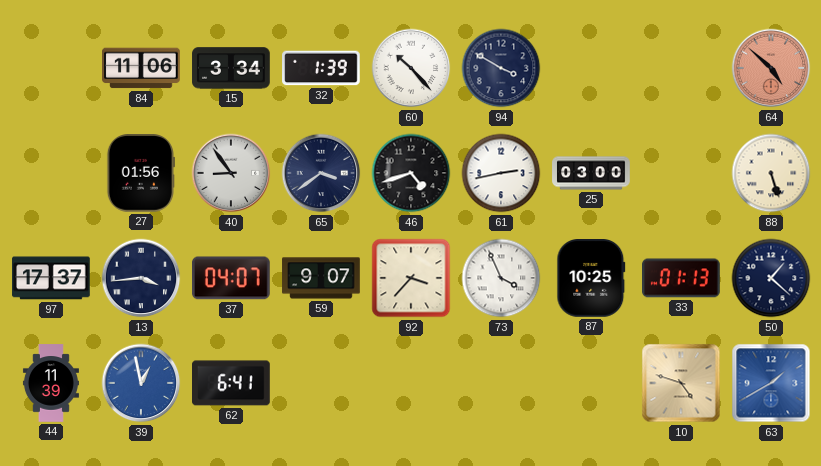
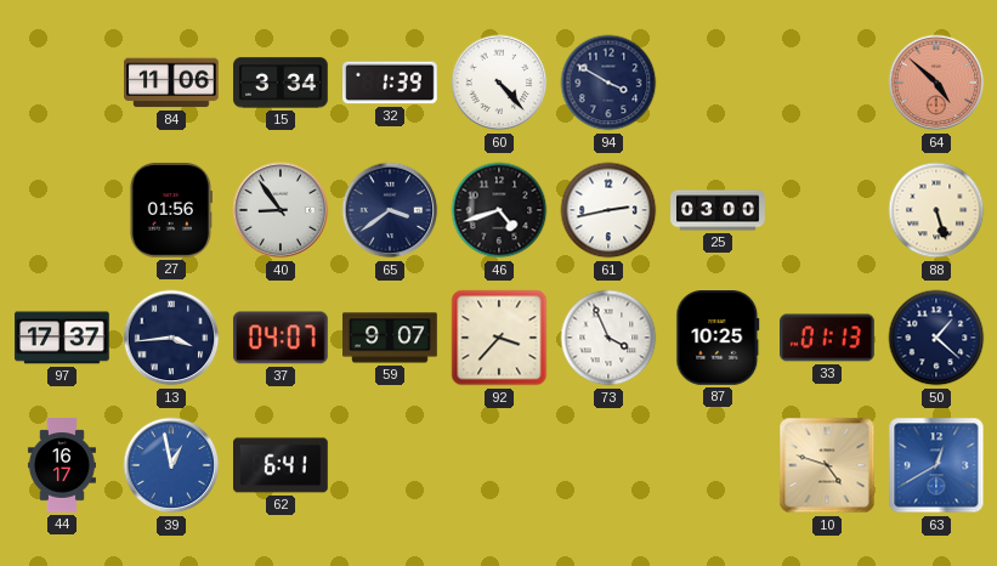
60: 10:23 -> 4:23
44: 11:39 -> 16:17
63: 1:40 -> 12:40
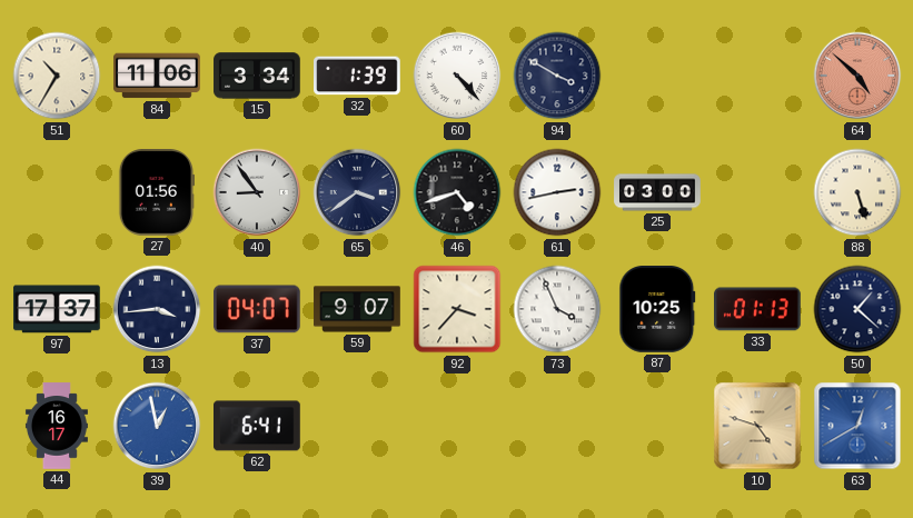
51: none -> 10:35
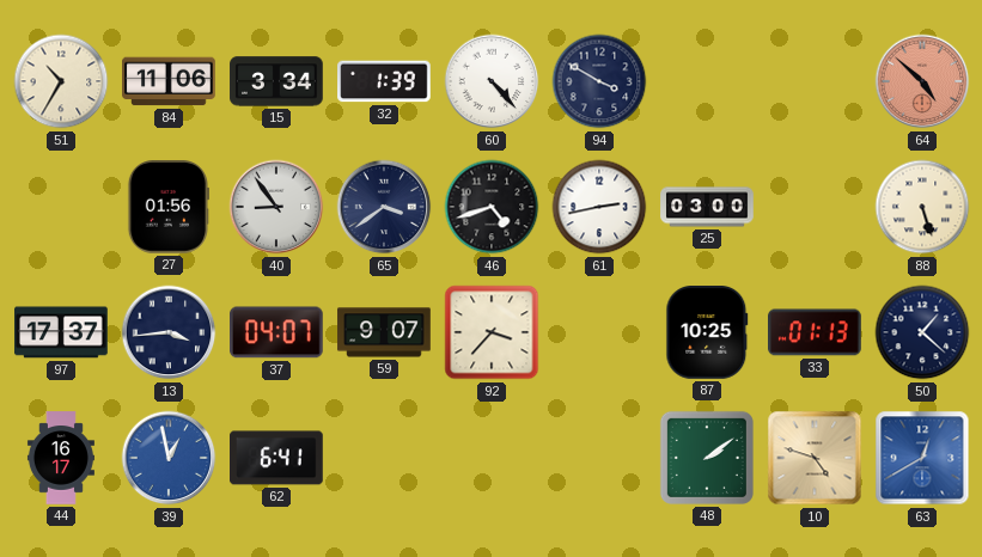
73: 3:56 -> none
48: none -> 2:09
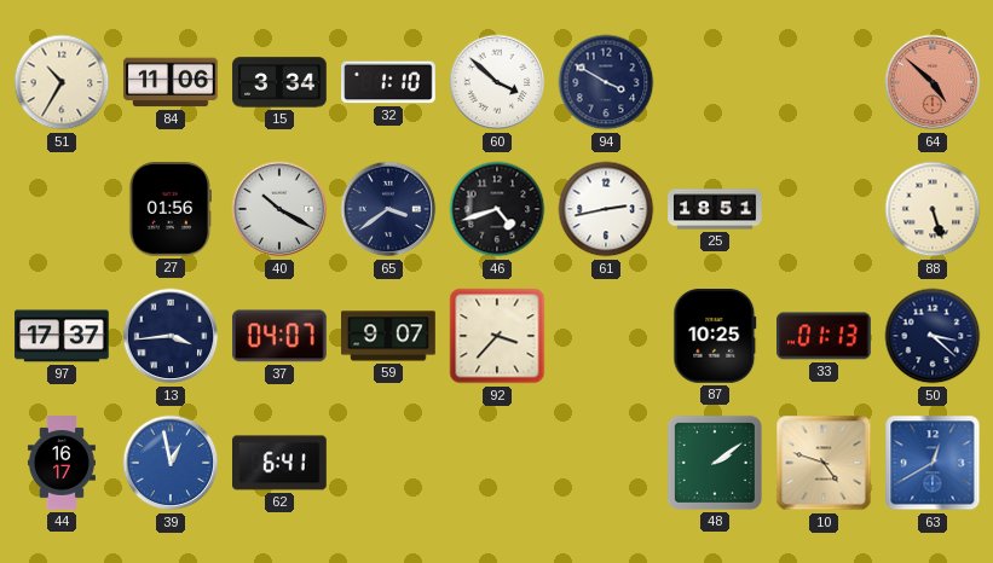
32: 1:39 -> 1:10
60: 4:23 -> 3:52
40: 8:54 -> 10:20
25: 03:00 -> 18:51
50: 1:22 -> 3:22
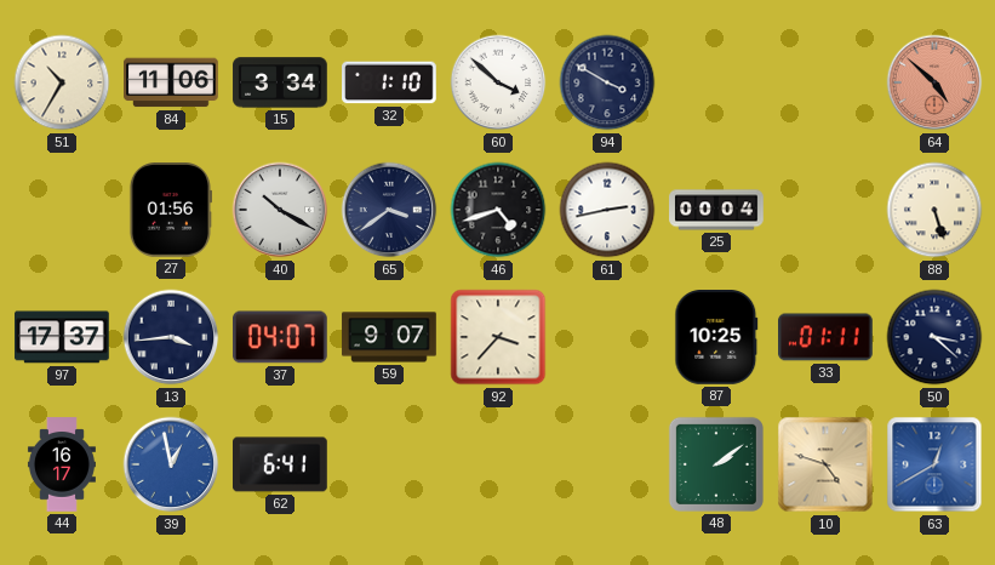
25: 18:51 -> 00:04
33: 01:13 -> 01:11
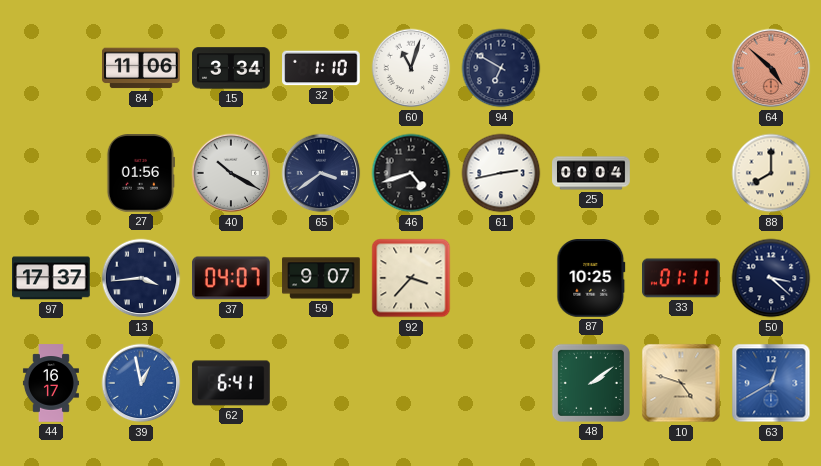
51: 10:35 -> none
60: 3:52 -> 11:03
94: 3:50 -> 6:50
88: 5:27 -> 8:00
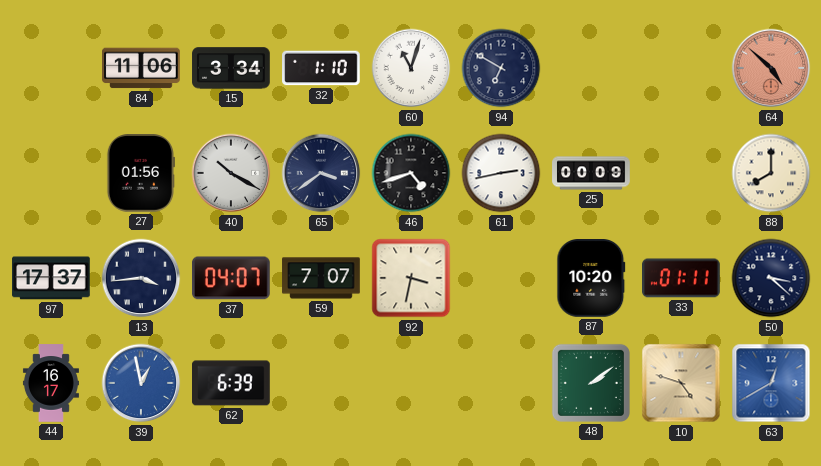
25: 00:04 -> 00:09
59: 9:07 -> 7:07
92: 3:37 -> 3:32
87: 10:25 -> 10:20
62: 6:41 -> 6:39
